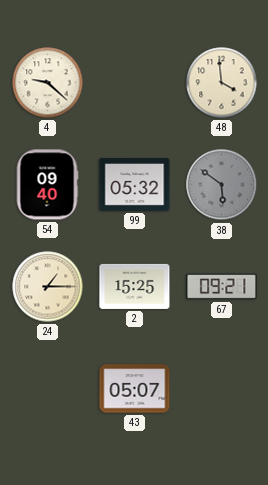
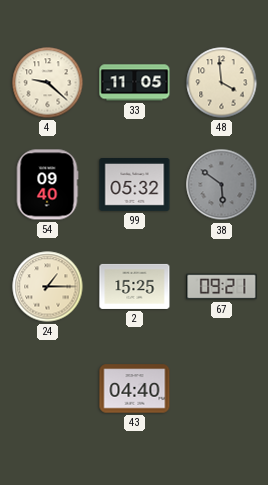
33: none -> 11:05
43: 05:07 -> 04:40
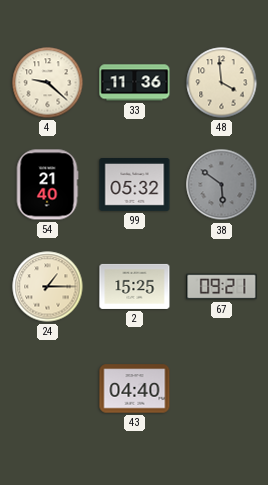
33: 11:05 -> 11:36
54: 09:40 -> 21:40
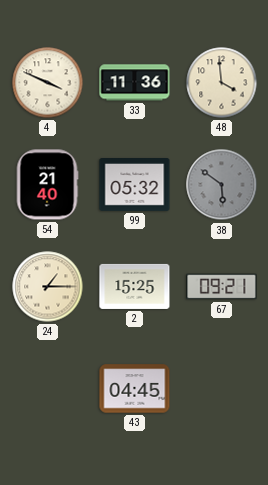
4: 9:22 -> 3:49
43: 04:40 -> 04:45
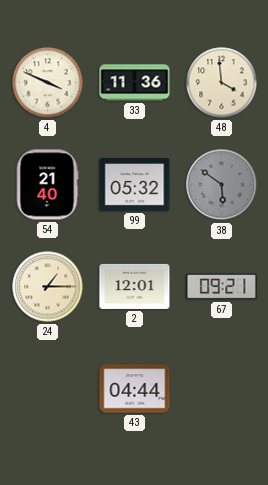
2: 15:25 -> 12:01
43: 04:45 -> 04:44
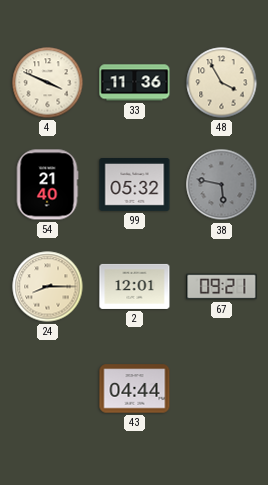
48: 3:59 -> 3:55
38: 5:51 -> 5:47
24: 1:15 -> 8:15
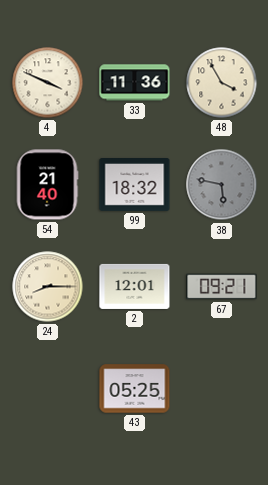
99: 05:32 -> 18:32
43: 04:44 -> 05:25
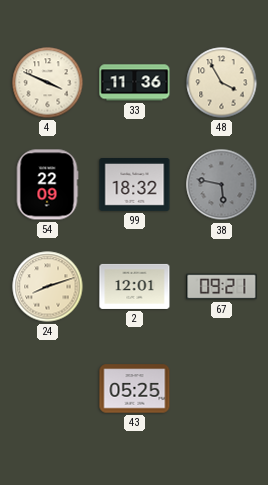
54: 21:40 -> 22:09
24: 8:15 -> 8:12
